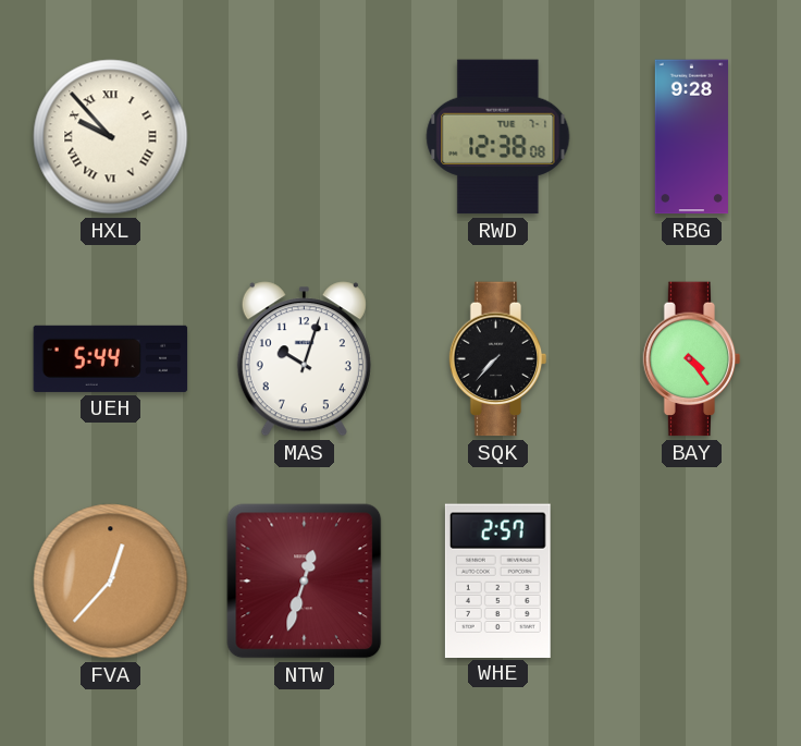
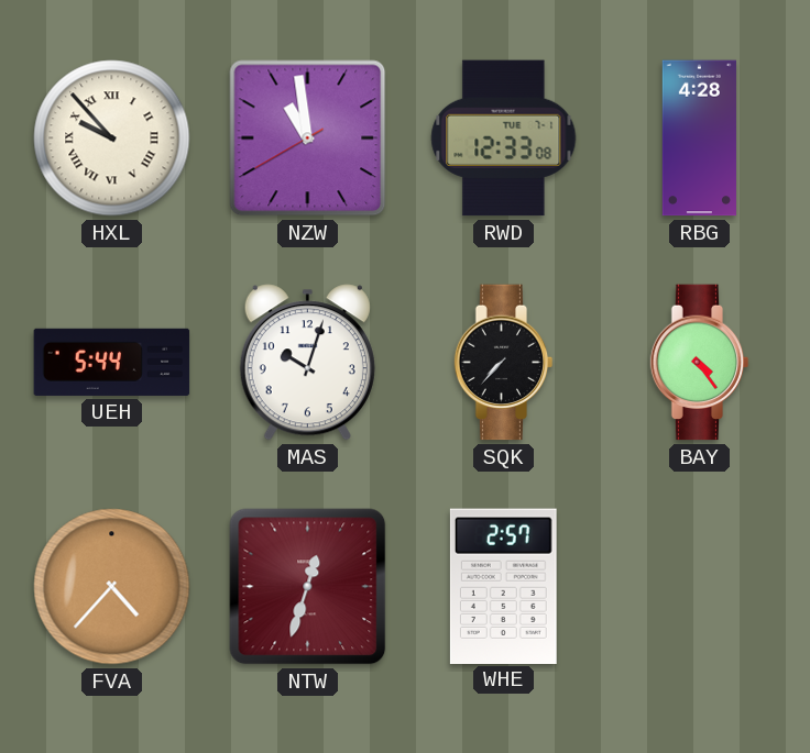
NZW: none -> 10:58
RWD: 12:38 -> 12:33
RBG: 9:28 -> 4:28
FVA: 12:37 -> 4:37
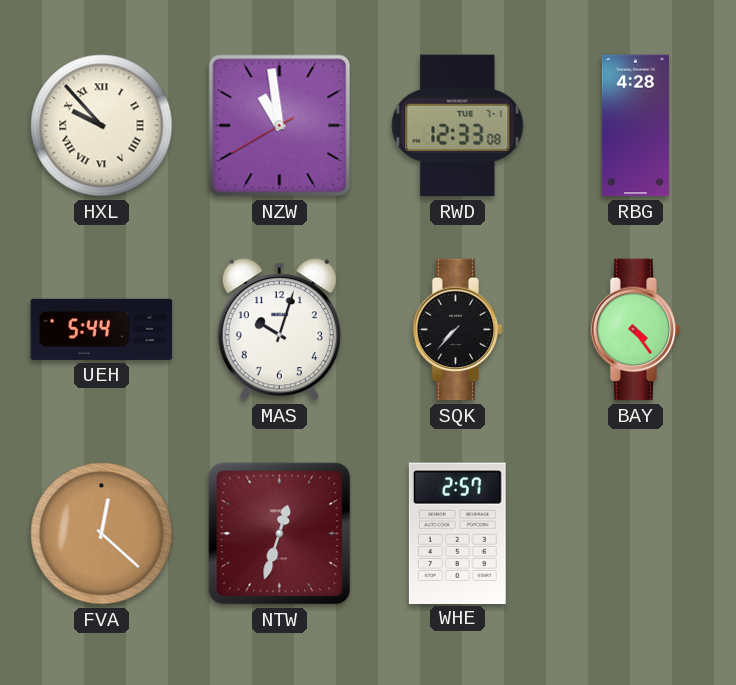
FVA: 4:37 -> 12:22
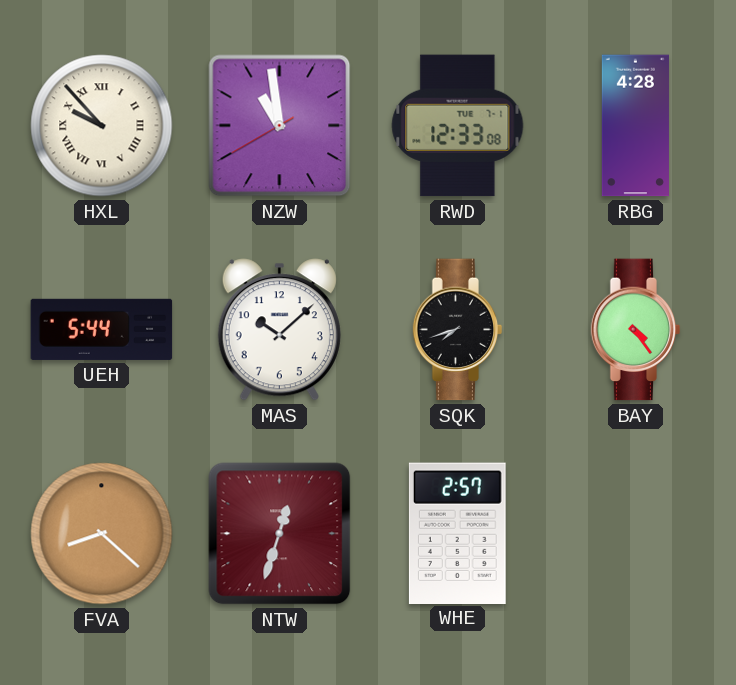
MAS: 10:03 -> 10:08
SQK: 7:37 -> 7:42
FVA: 12:22 -> 8:22
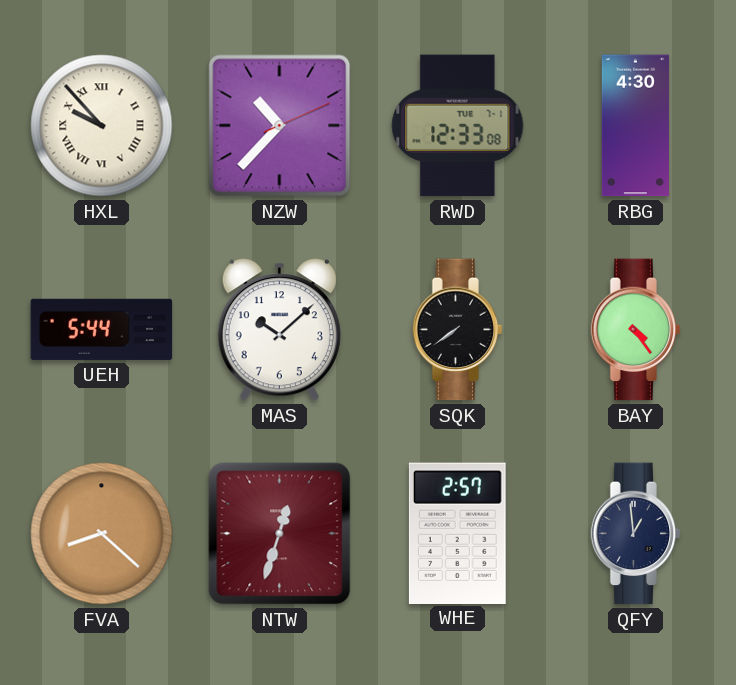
NZW: 10:58 -> 10:37
RBG: 4:28 -> 4:30
SQK: 7:42 -> 7:39
QFY: none -> 12:59
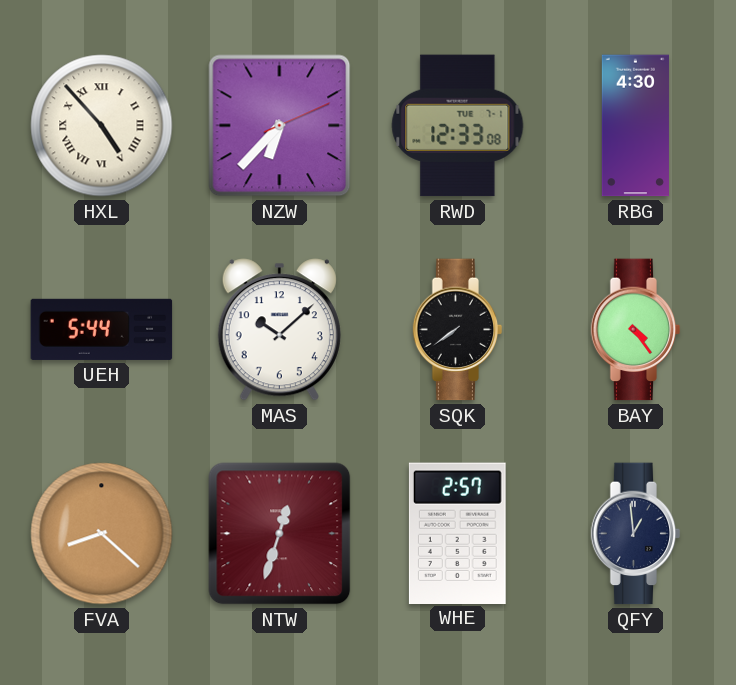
HXL: 9:53 -> 4:53
NZW: 10:37 -> 6:37
